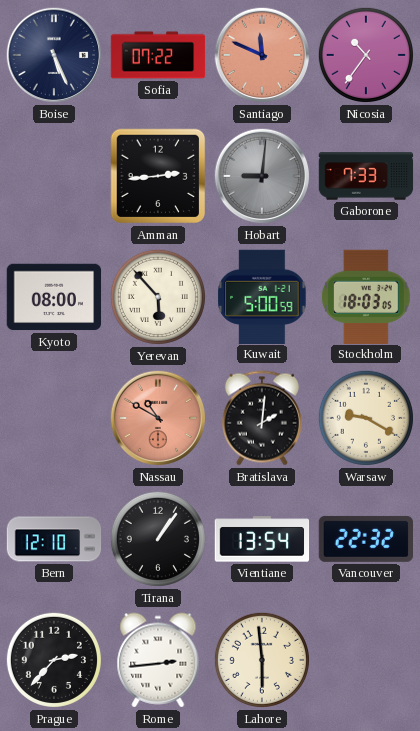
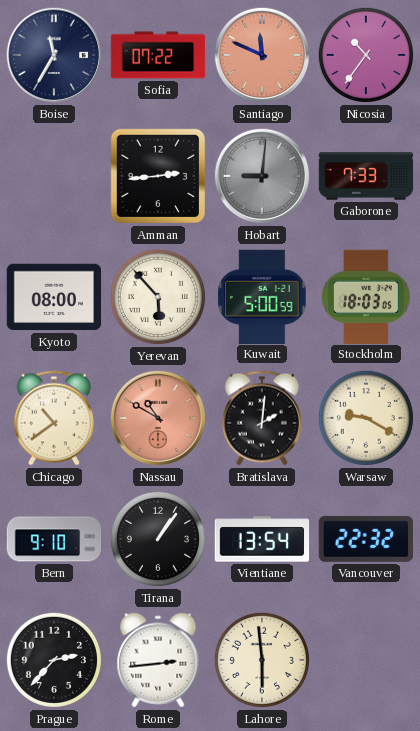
Boise: 5:26 -> 11:35
Chicago: none -> 10:39
Bern: 12:10 -> 9:10
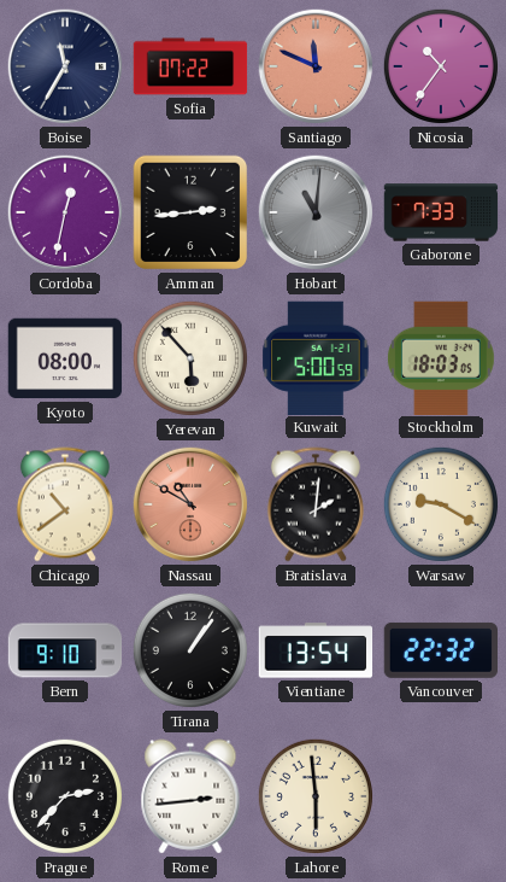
Cordoba: none -> 12:32
Hobart: 9:01 -> 11:01
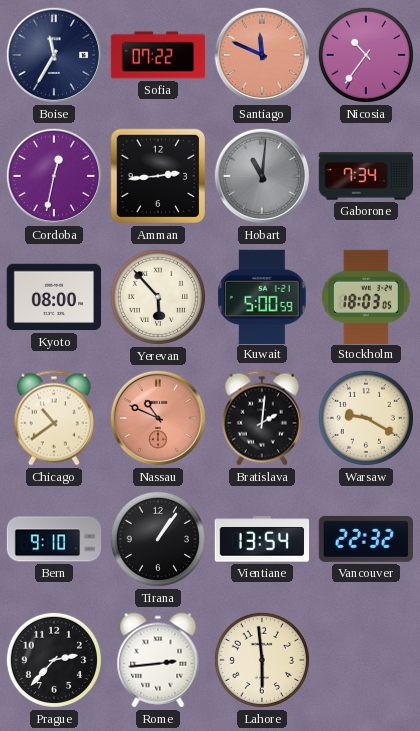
Gaborone: 7:33 -> 7:34
Nassau: 10:50 -> 10:49
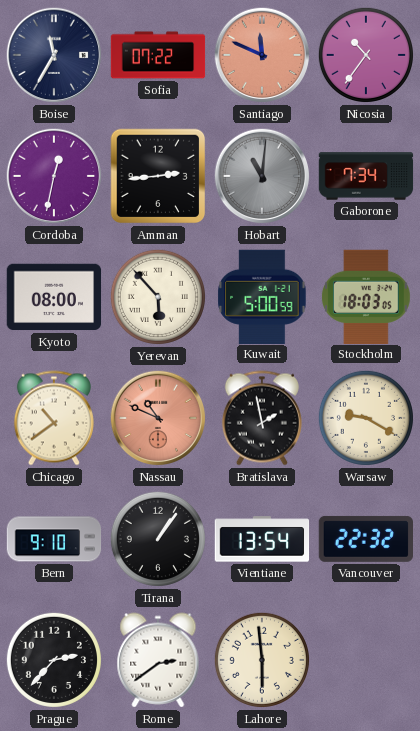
Bratislava: 2:01 -> 1:58
Rome: 2:44 -> 2:39
